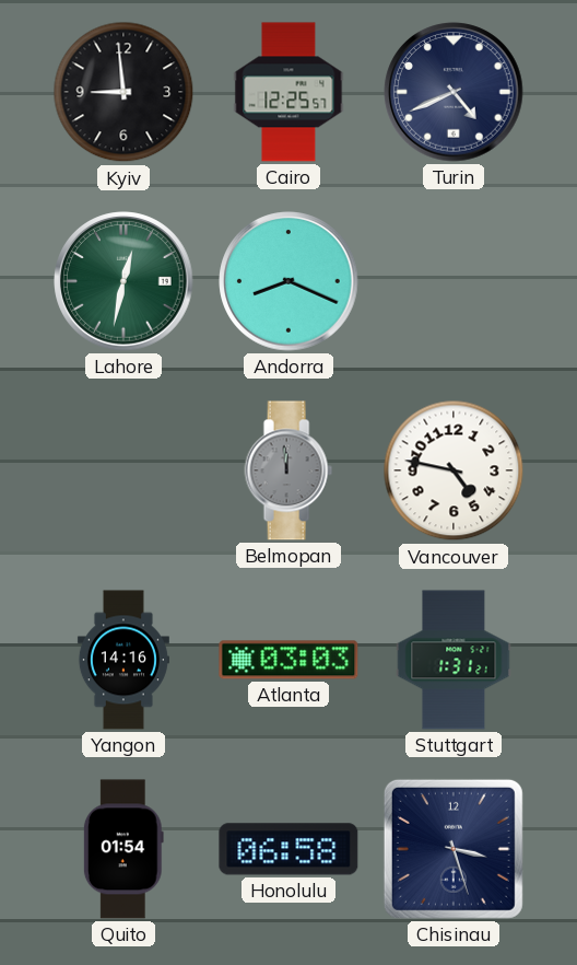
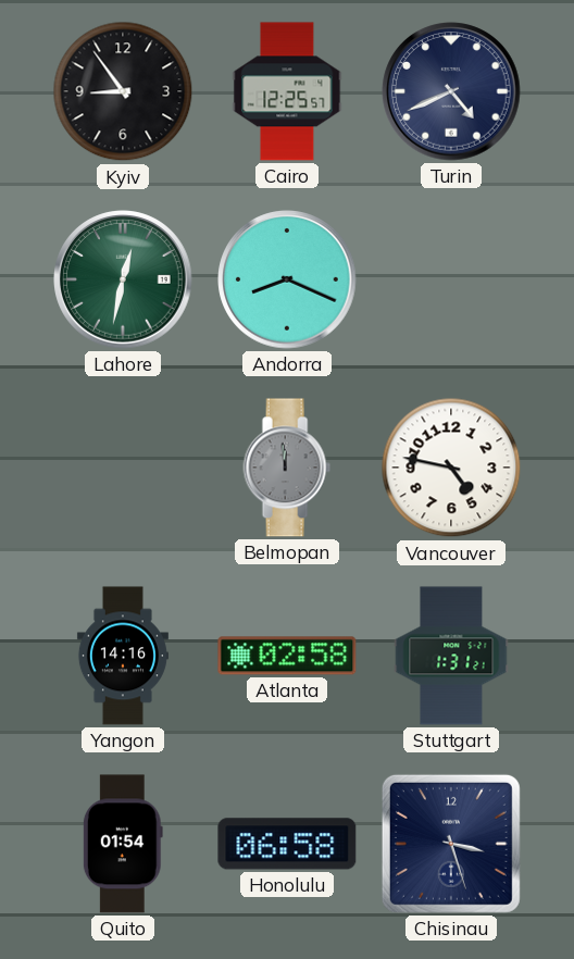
Kyiv: 8:59 -> 8:54
Atlanta: 03:03 -> 02:58
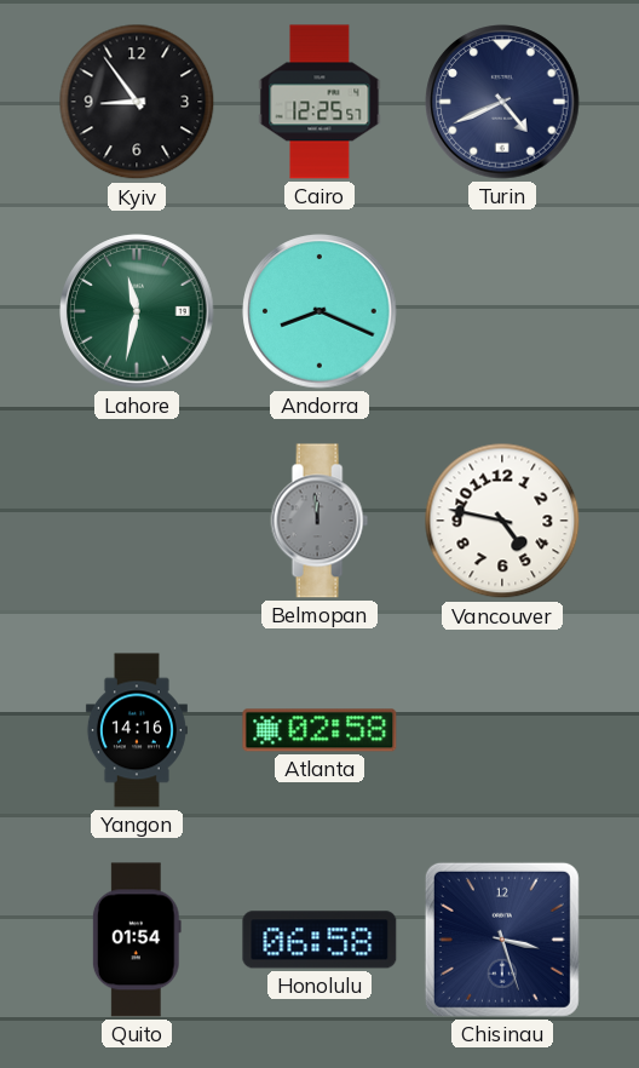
Lahore: 12:32 -> 11:32
Stuttgart: 1:31 -> none
